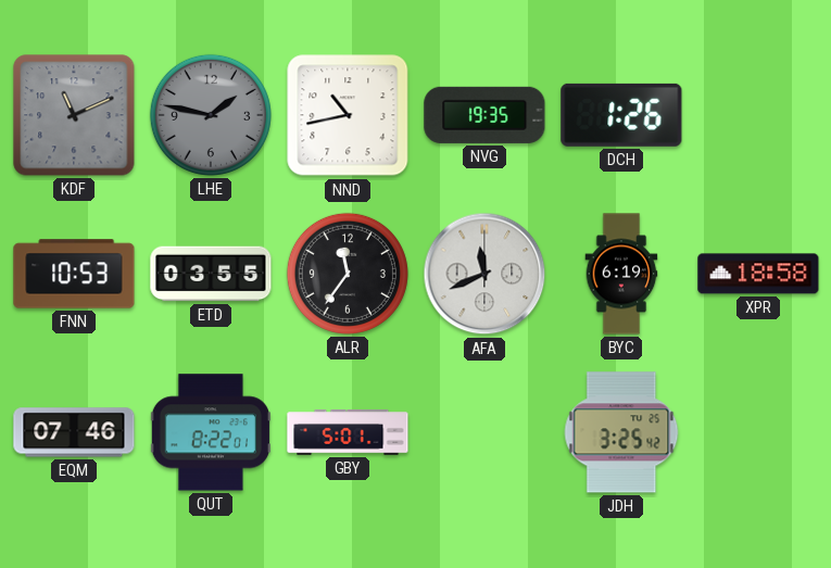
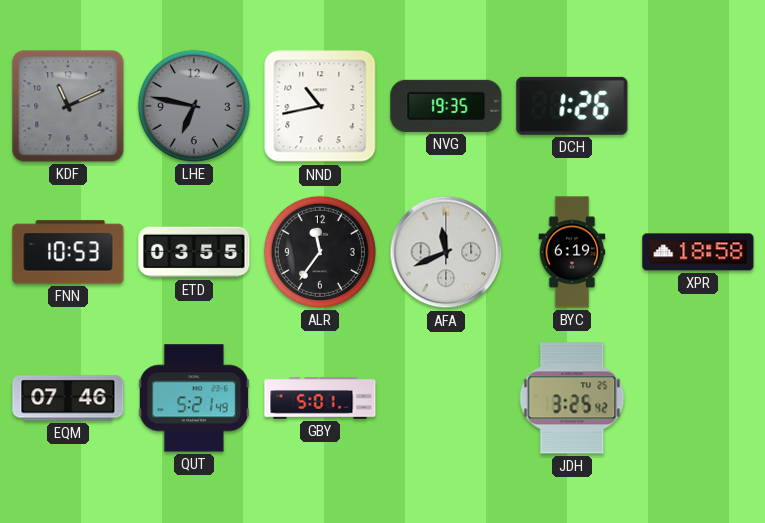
LHE: 1:47 -> 6:47
QUT: 8:22 -> 5:21
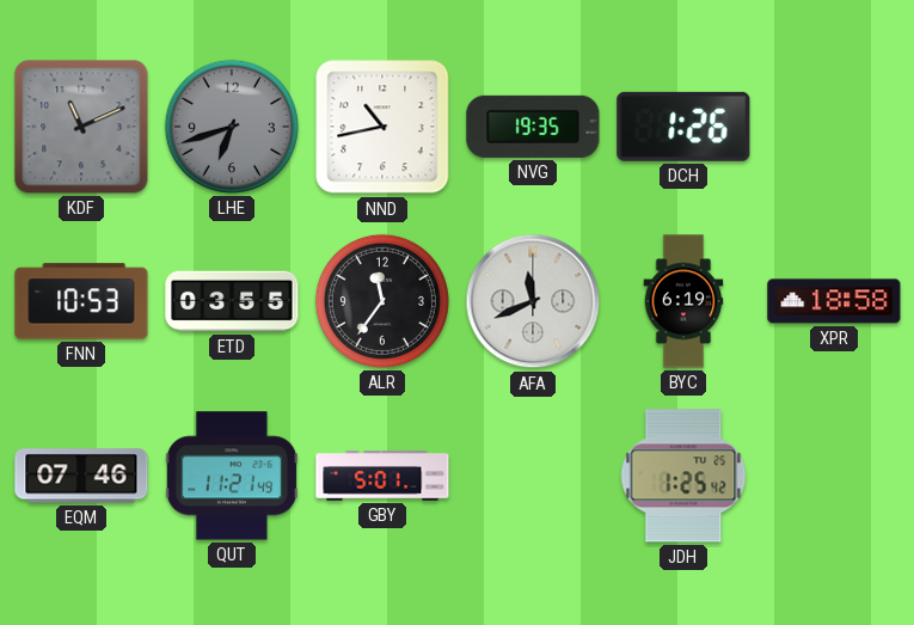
LHE: 6:47 -> 6:42
QUT: 5:21 -> 11:21
JDH: 3:25 -> 1:25
